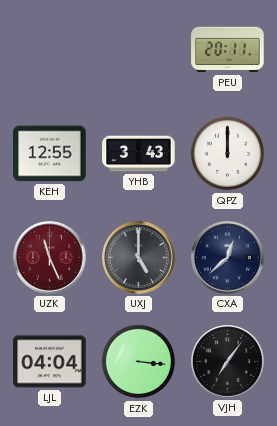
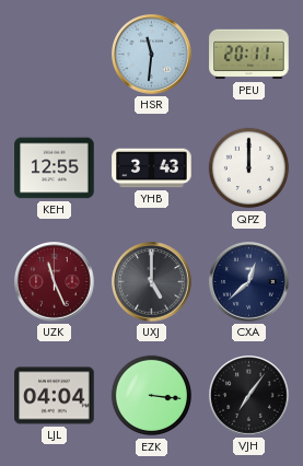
HSR: none -> 11:31
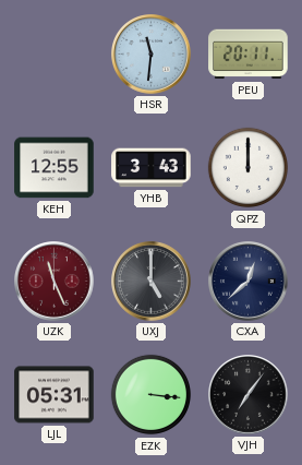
LJL: 04:04 -> 05:31
